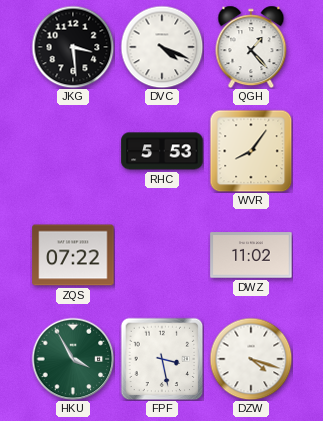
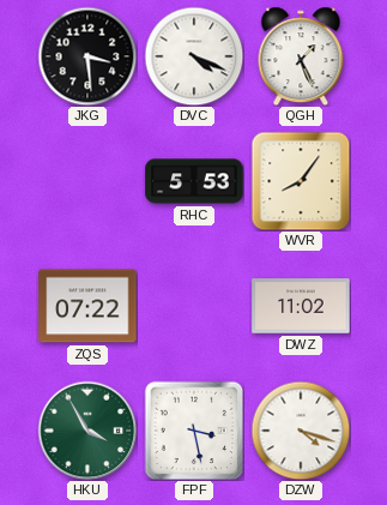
QGH: 1:23 -> 1:26
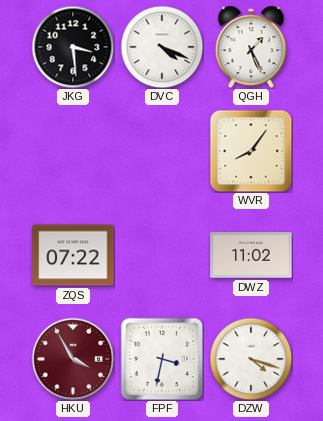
RHC: 5:53 -> none
HKU dial: green -> burgundy
FPF: 3:28 -> 3:32
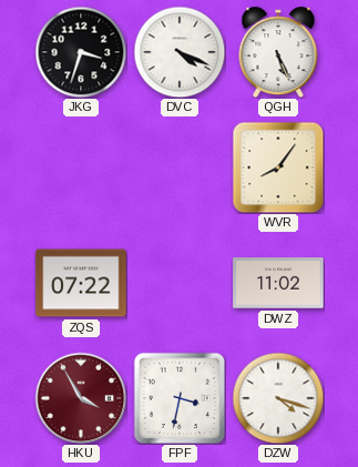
JKG: 3:29 -> 3:33
QGH: 1:26 -> 5:26
